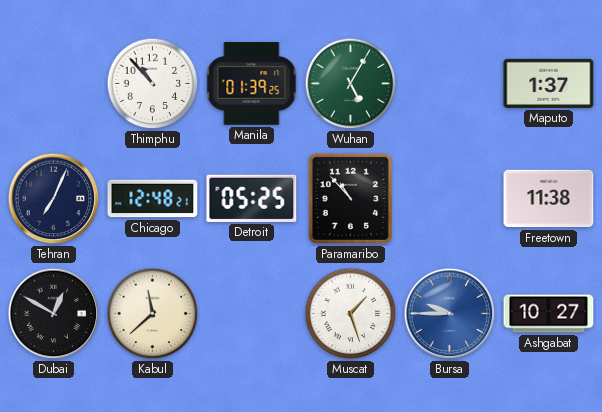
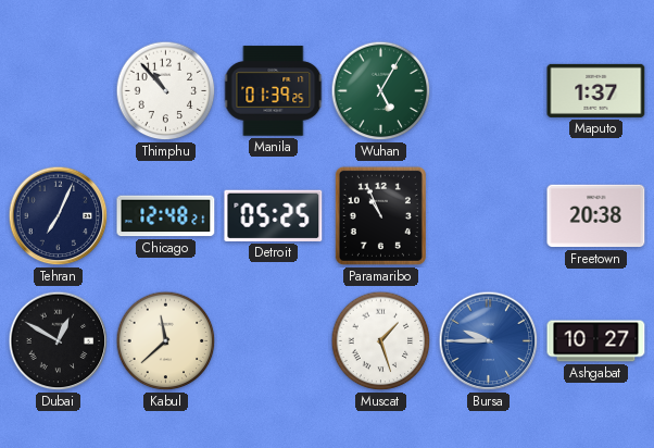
Paramaribo: 10:53 -> 10:56
Freetown: 11:38 -> 20:38
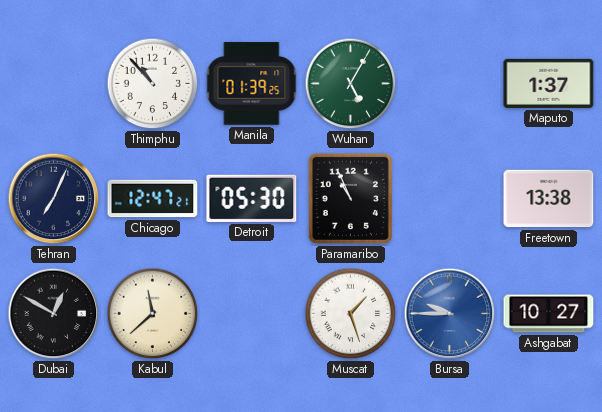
Chicago: 12:48 -> 12:47
Detroit: 05:25 -> 05:30
Freetown: 20:38 -> 13:38
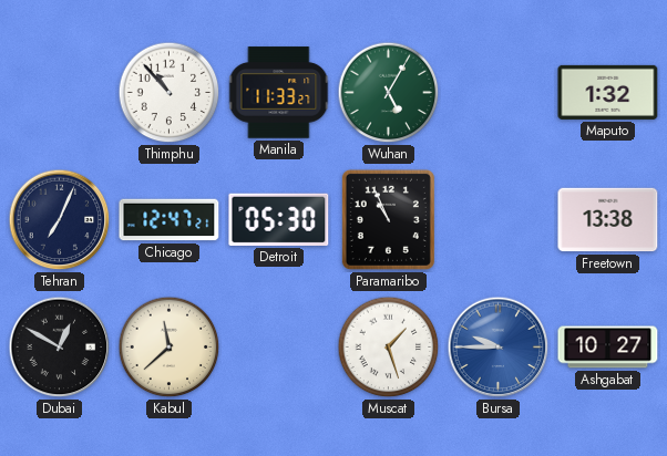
Manila: 01:39 -> 11:33
Maputo: 1:37 -> 1:32
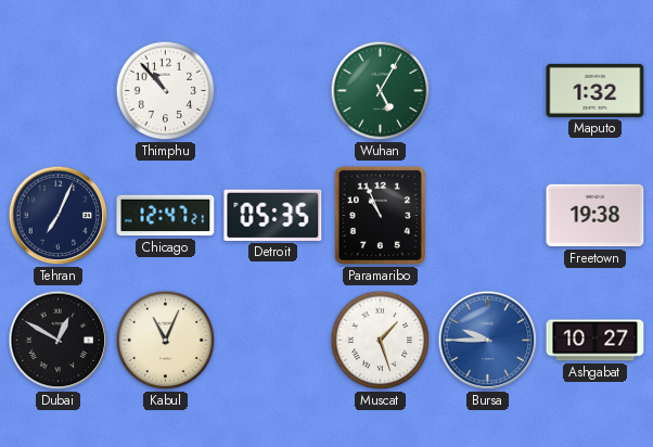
Manila: 11:33 -> none
Detroit: 05:30 -> 05:35
Freetown: 13:38 -> 19:38
Kabul: 11:38 -> 11:04
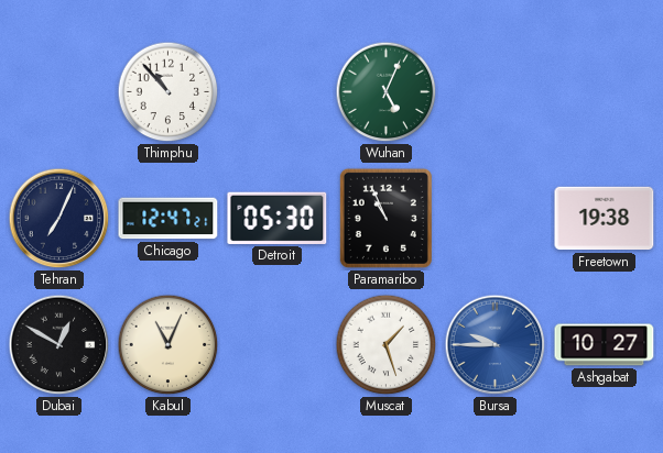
Wuhan: 5:05 -> 5:04
Maputo: 1:32 -> none
Detroit: 05:35 -> 05:30
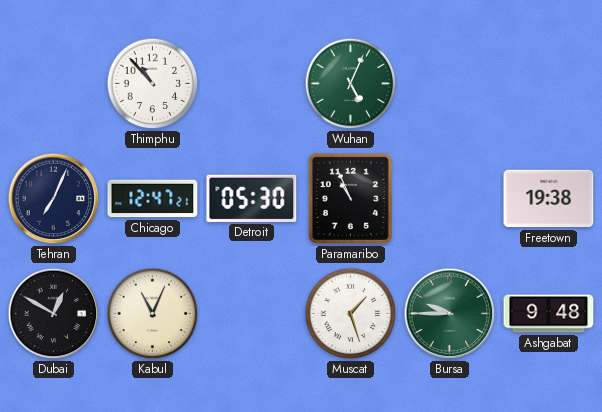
Bursa dial: blue -> green
Ashgabat: 10:27 -> 9:48
